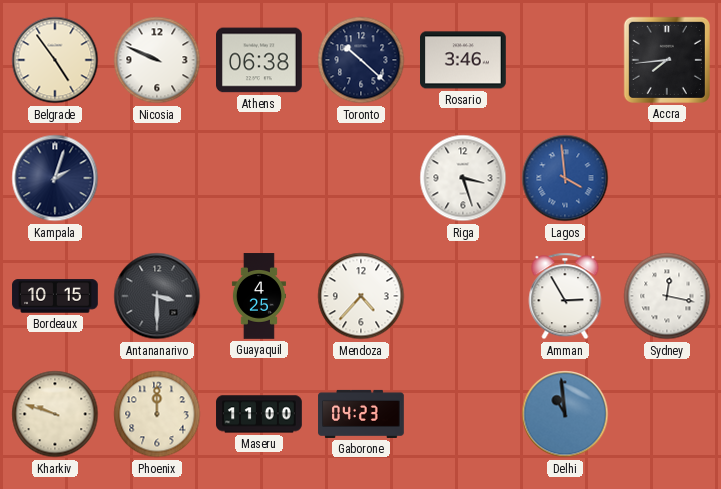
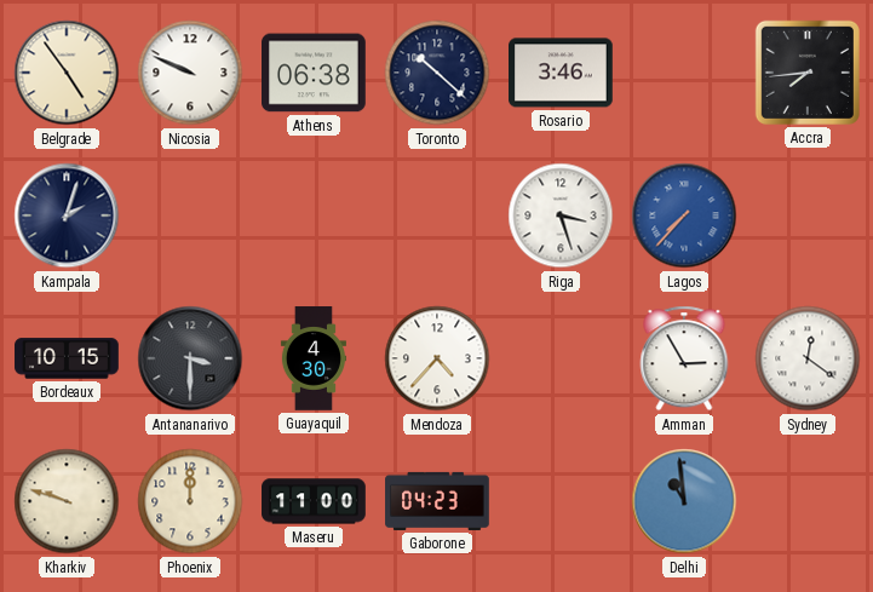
Lagos: 3:59 -> 7:37
Guayaquil: 4:25 -> 4:30
Sydney: 12:17 -> 12:21
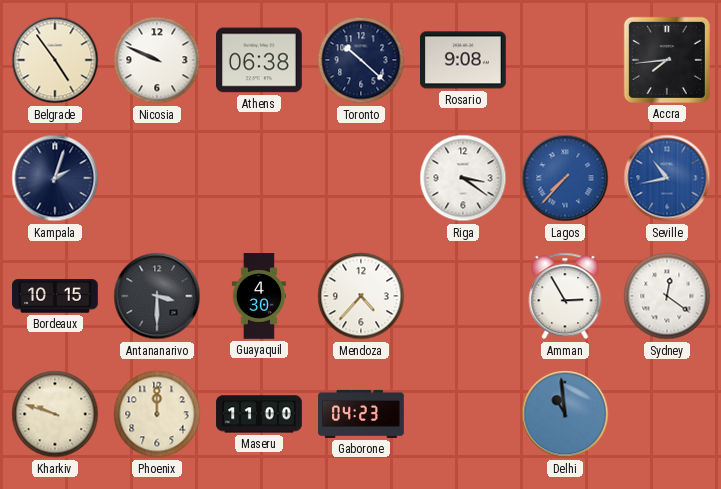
Rosario: 3:46 -> 9:08
Riga: 3:27 -> 3:21
Seville: none -> 10:43
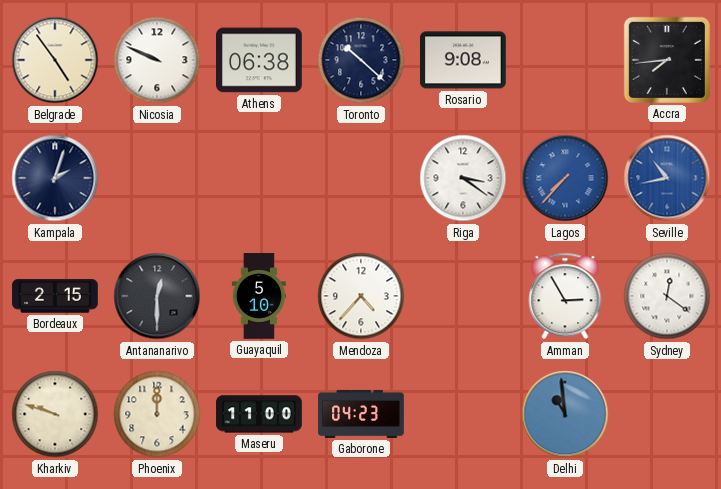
Bordeaux: 10:15 -> 2:15
Antananarivo: 3:30 -> 12:30
Guayaquil: 4:30 -> 5:10
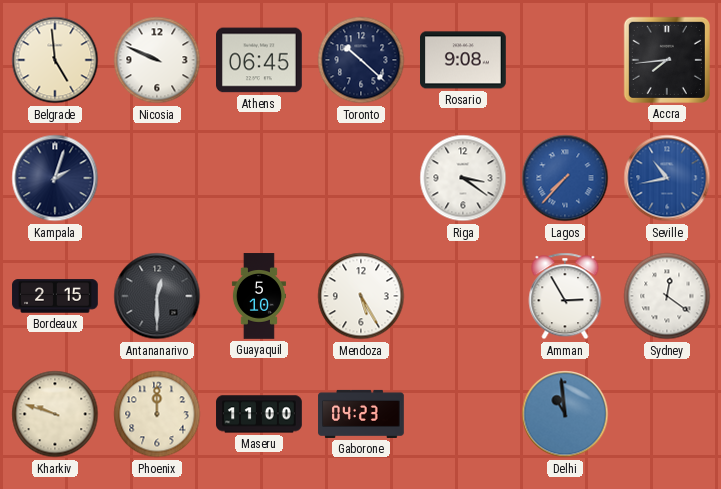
Belgrade: 4:54 -> 4:59
Athens: 06:38 -> 06:45
Mendoza: 4:37 -> 5:25
